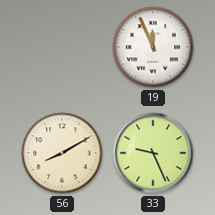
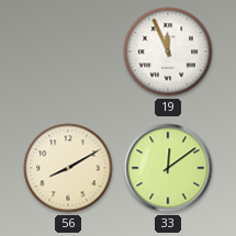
33: 9:26 -> 12:09
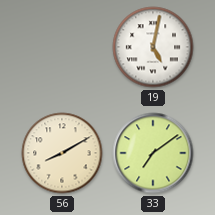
19: 11:56 -> 5:02
33: 12:09 -> 7:09
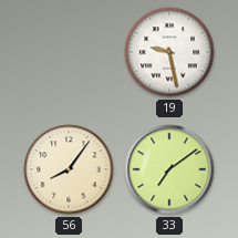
19: 5:02 -> 9:28
56: 8:10 -> 8:06
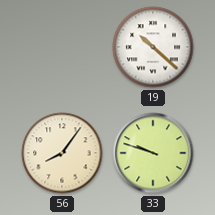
19: 9:28 -> 10:22
33: 7:09 -> 9:48
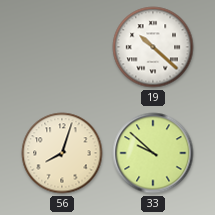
56: 8:06 -> 8:03
33: 9:48 -> 9:52
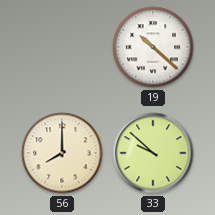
56: 8:03 -> 8:00
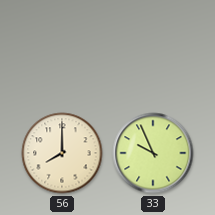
19: 10:22 -> none
33: 9:52 -> 9:56
